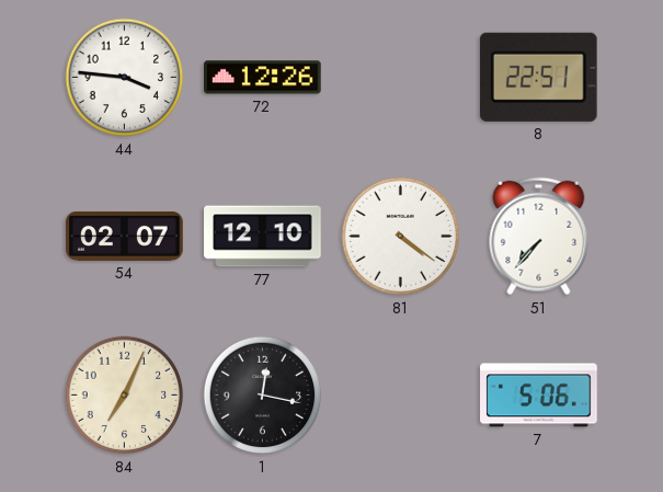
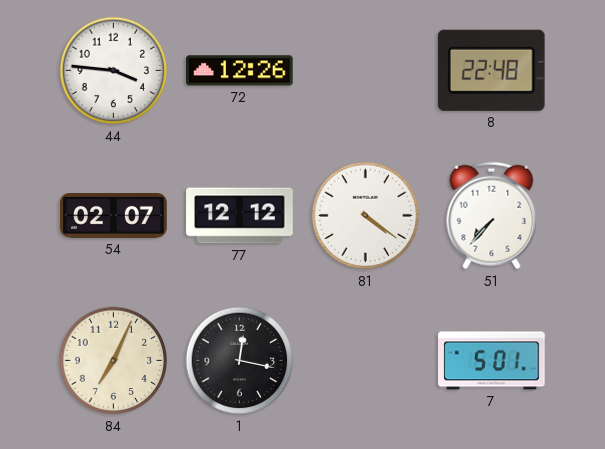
8: 22:51 -> 22:48
77: 12:10 -> 12:12
7: 5:06 -> 5:01
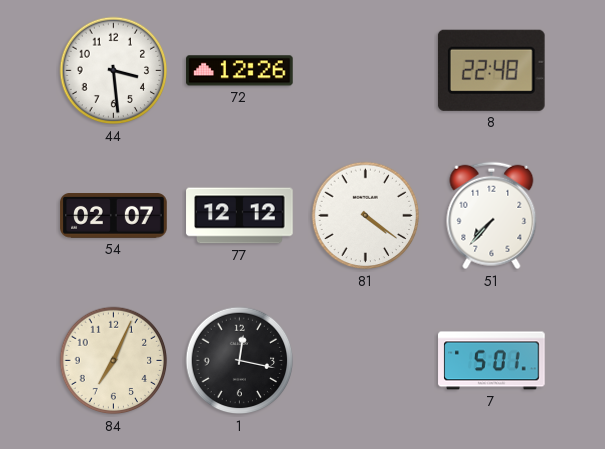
44: 3:46 -> 3:29
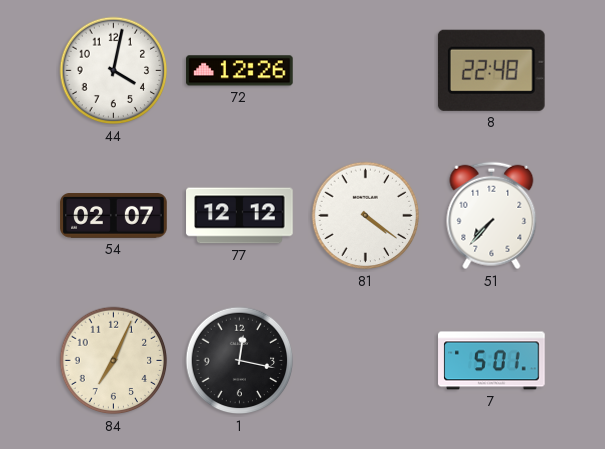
44: 3:29 -> 4:02
